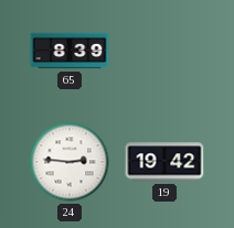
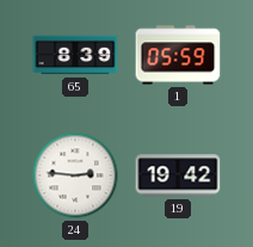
1: none -> 05:59
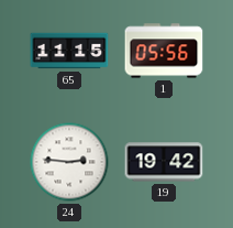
65: 8:39 -> 11:15
1: 05:59 -> 05:56
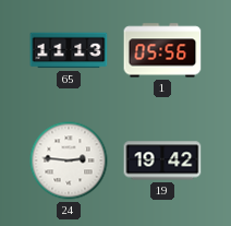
65: 11:15 -> 11:13
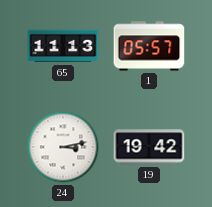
1: 05:56 -> 05:57
24: 2:46 -> 3:13
